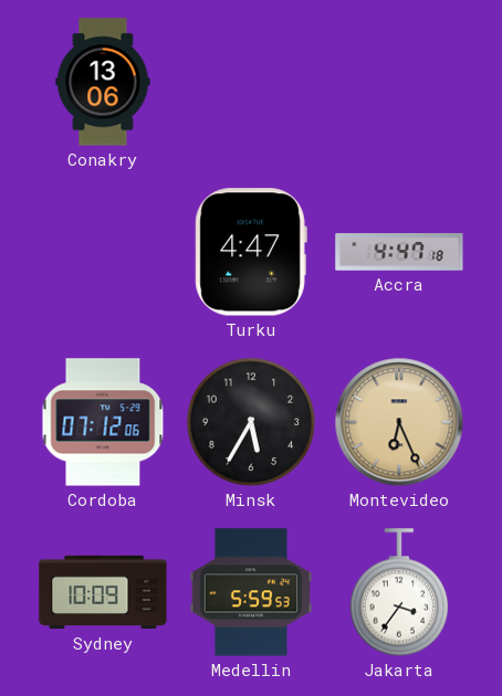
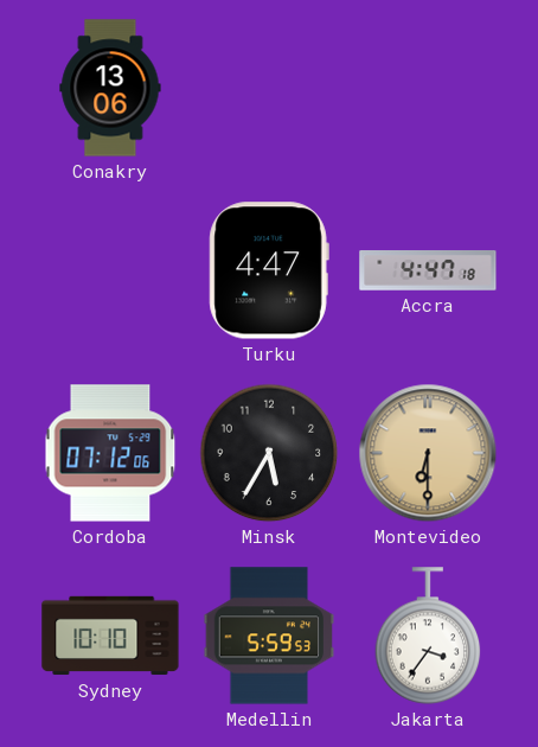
Montevideo: 6:26 -> 6:30
Sydney: 10:09 -> 10:10
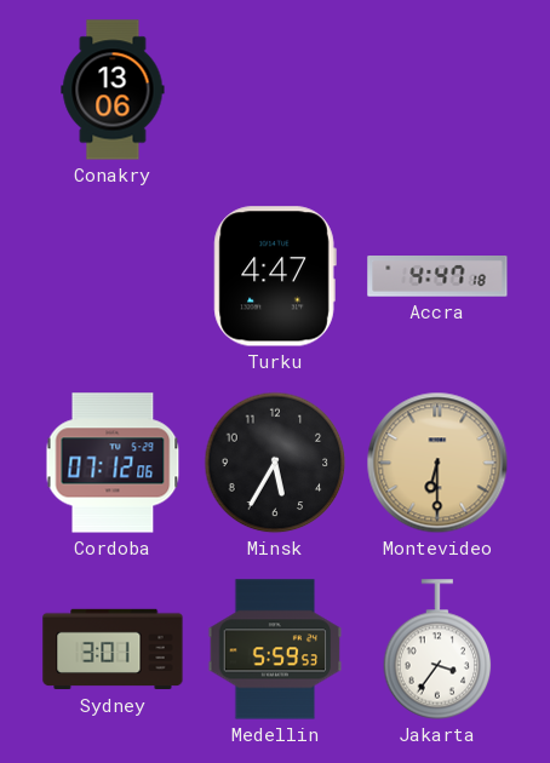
Sydney: 10:10 -> 3:01
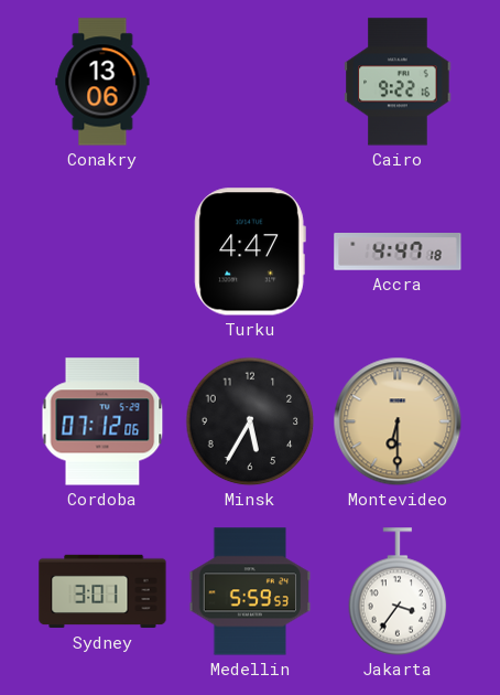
Cairo: none -> 9:22
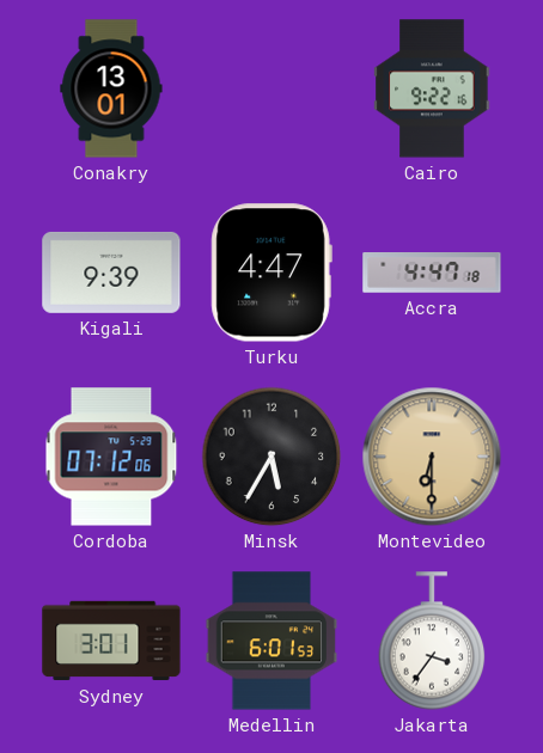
Conakry: 13:06 -> 13:01
Kigali: none -> 9:39
Medellin: 5:59 -> 6:01
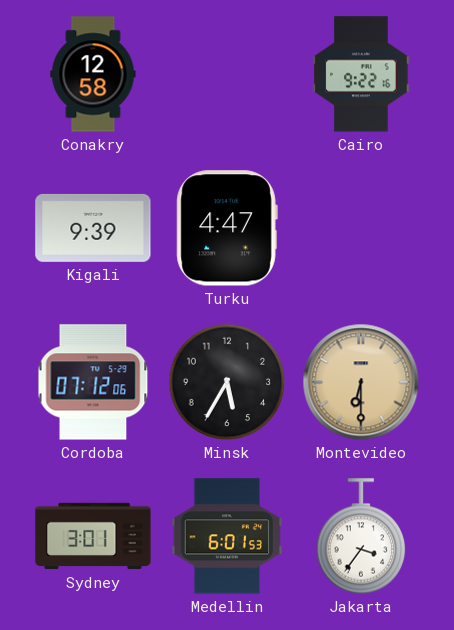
Conakry: 13:01 -> 12:58
Accra: 4:47 -> none
